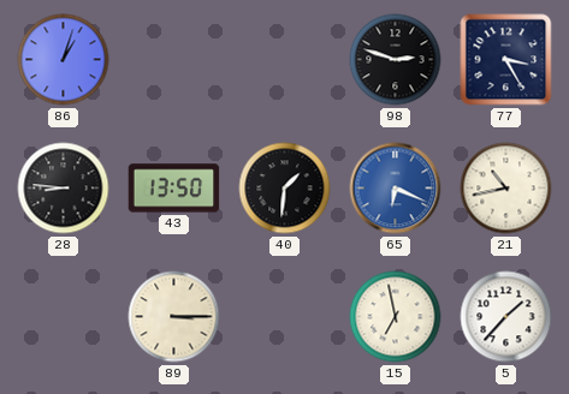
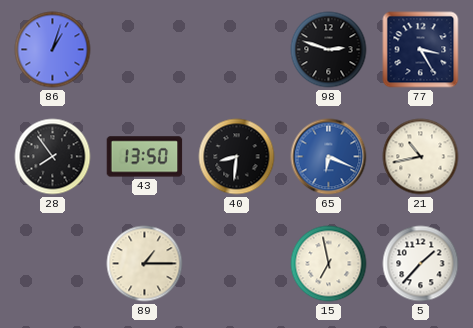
28: 8:46 -> 7:54
40: 1:31 -> 8:31
89: 3:15 -> 1:15
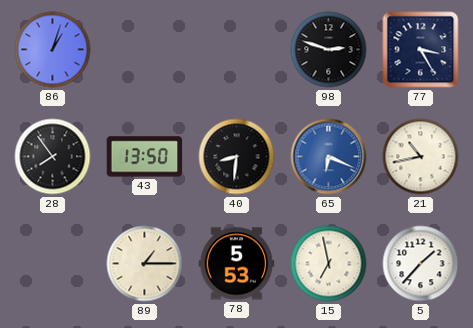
78: none -> 5:53
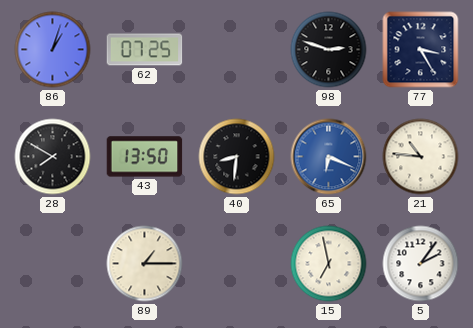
62: none -> 07:25
28: 7:54 -> 7:50
21: 10:43 -> 10:46
78: 5:53 -> none
5: 1:37 -> 2:06
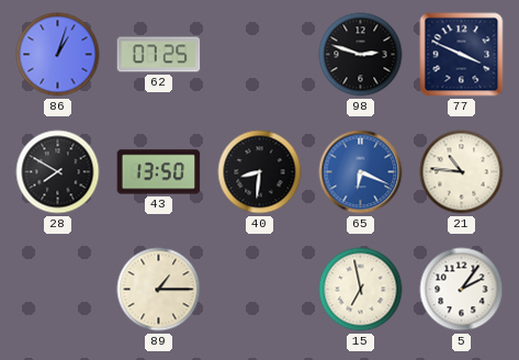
77: 3:25 -> 3:49
